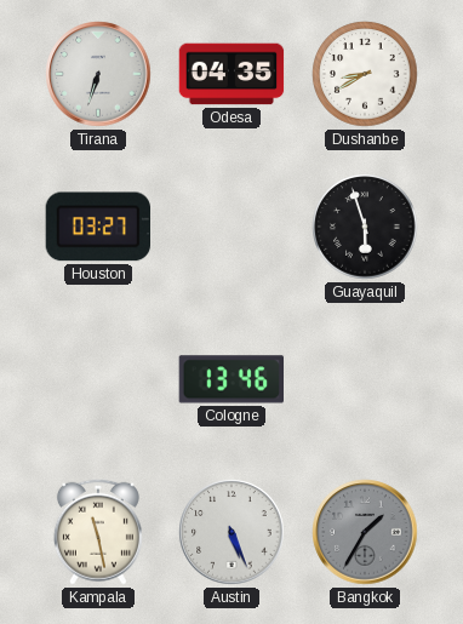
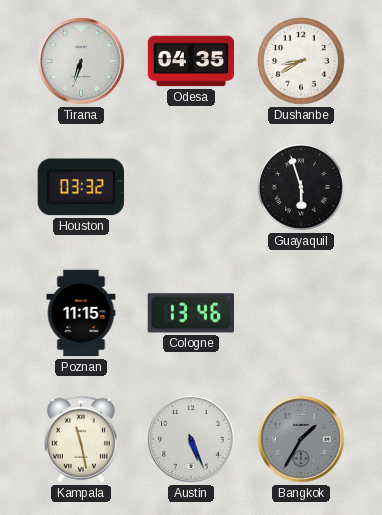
Houston: 03:27 -> 03:32
Poznan: none -> 11:15
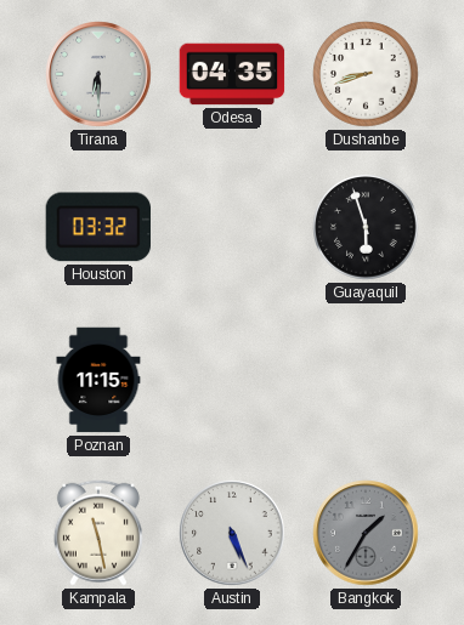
Tirana: 6:33 -> 6:30
Dushanbe: 8:40 -> 8:42
Cologne: 13:46 -> none
